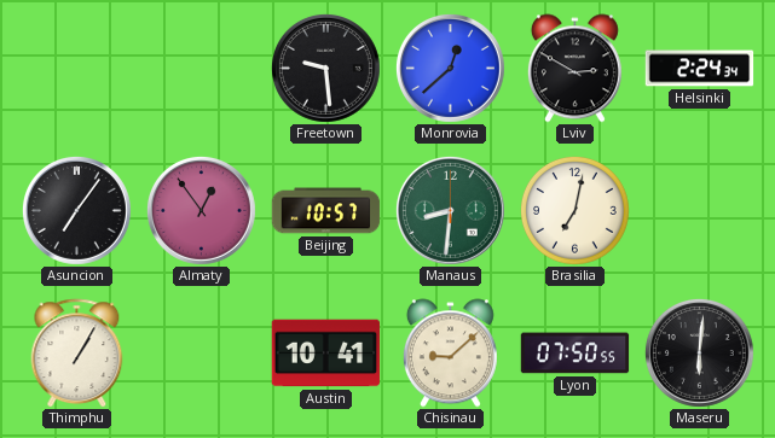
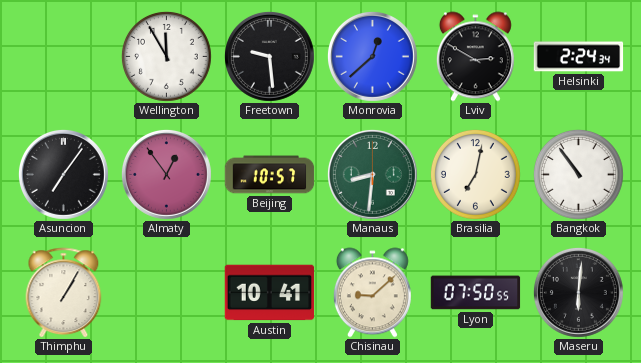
Wellington: none -> 11:55
Bangkok: none -> 10:54
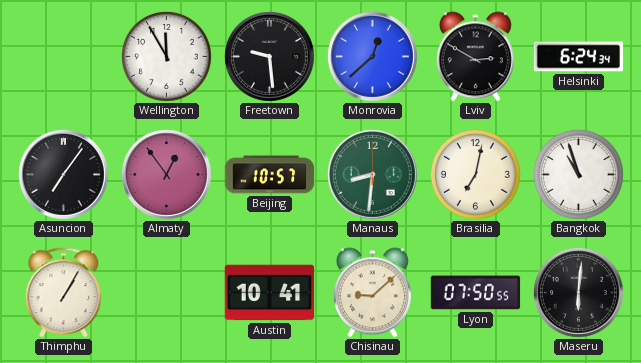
Helsinki: 2:24 -> 6:24
Bangkok: 10:54 -> 10:57
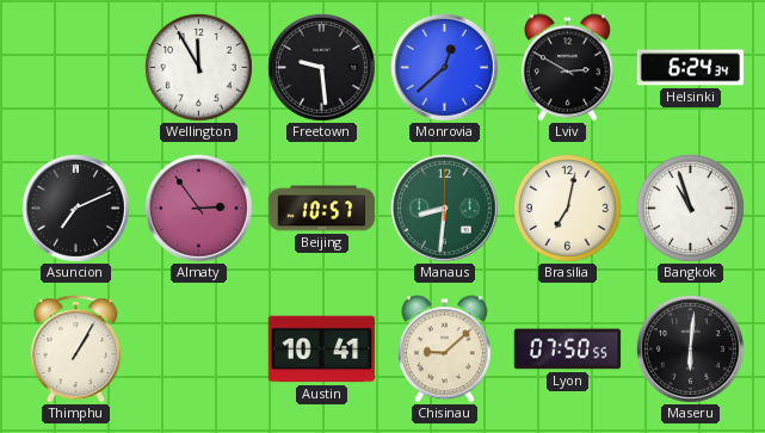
Asuncion: 7:06 -> 7:11
Almaty: 12:54 -> 2:54
